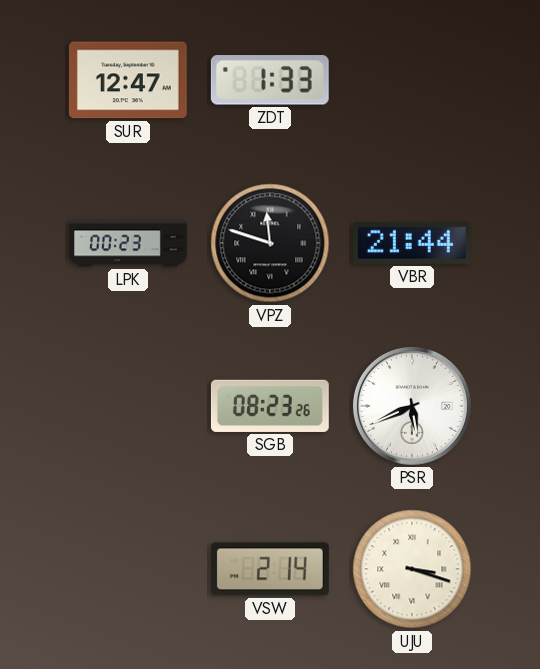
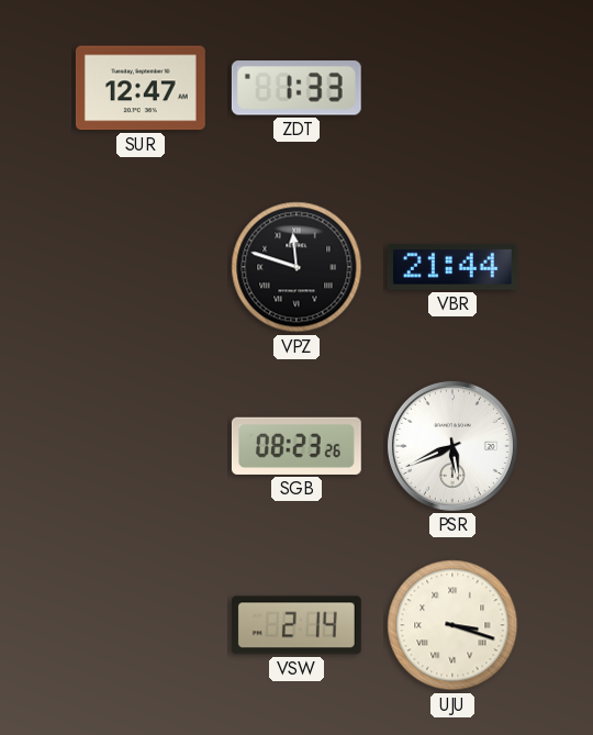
LPK: 00:23 -> none
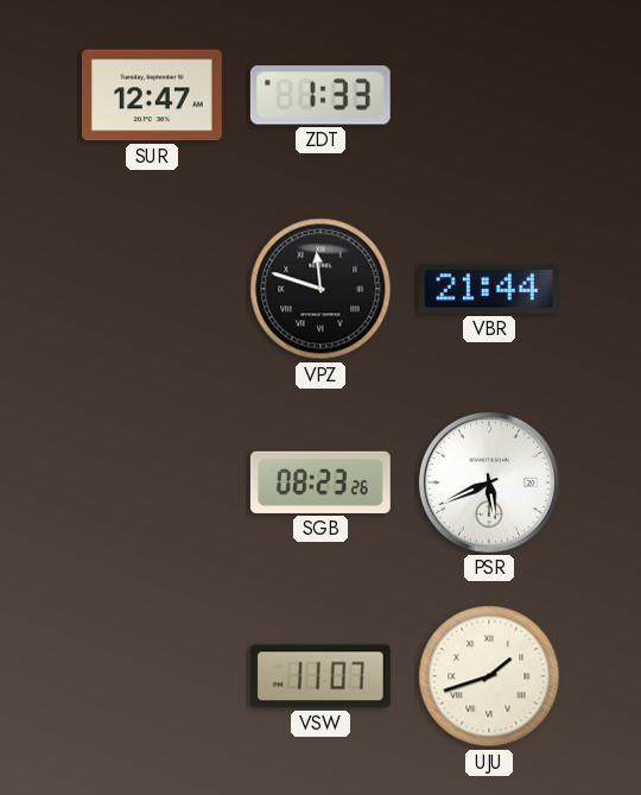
VSW: 2:14 -> 11:07
UJU: 3:18 -> 1:42
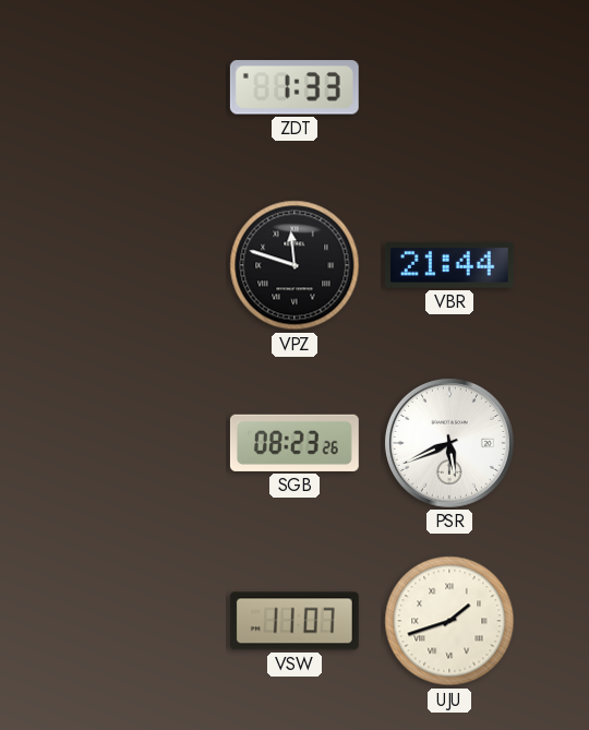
SUR: 12:47 -> none
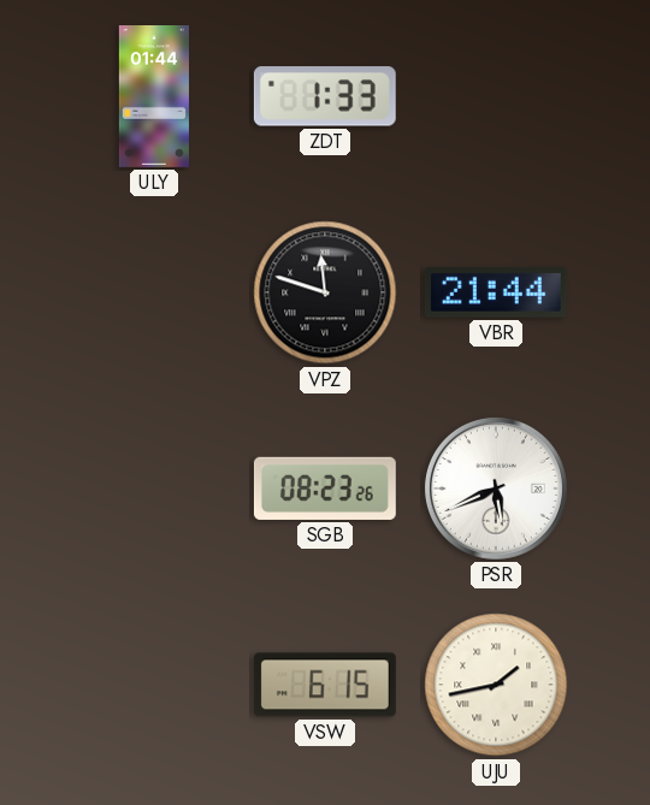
ULY: none -> 01:44
VSW: 11:07 -> 6:15
UJU: 1:42 -> 1:43
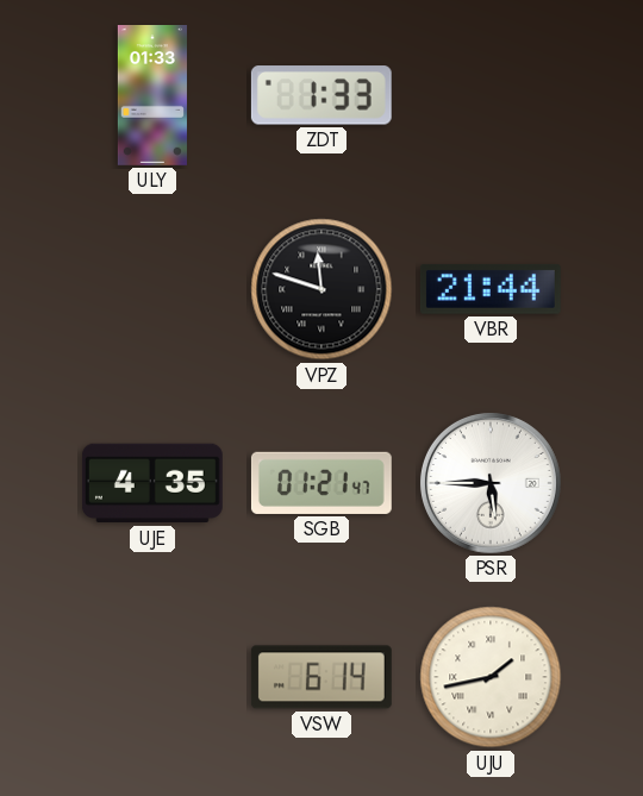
ULY: 01:44 -> 01:33
UJE: none -> 4:35
SGB: 08:23 -> 01:21
PSR: 5:41 -> 5:45
VSW: 6:15 -> 6:14
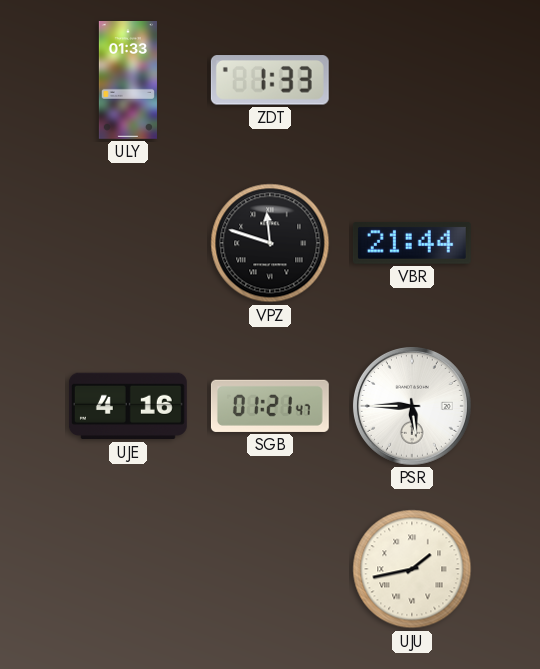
UJE: 4:35 -> 4:16
VSW: 6:14 -> none
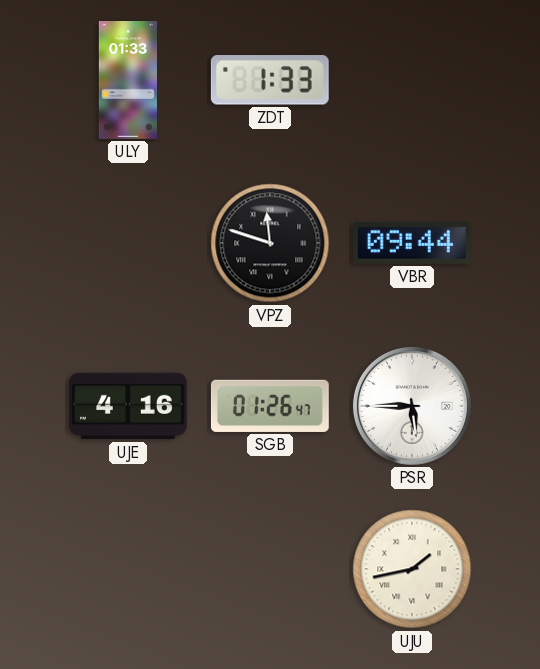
VBR: 21:44 -> 09:44
SGB: 01:21 -> 01:26
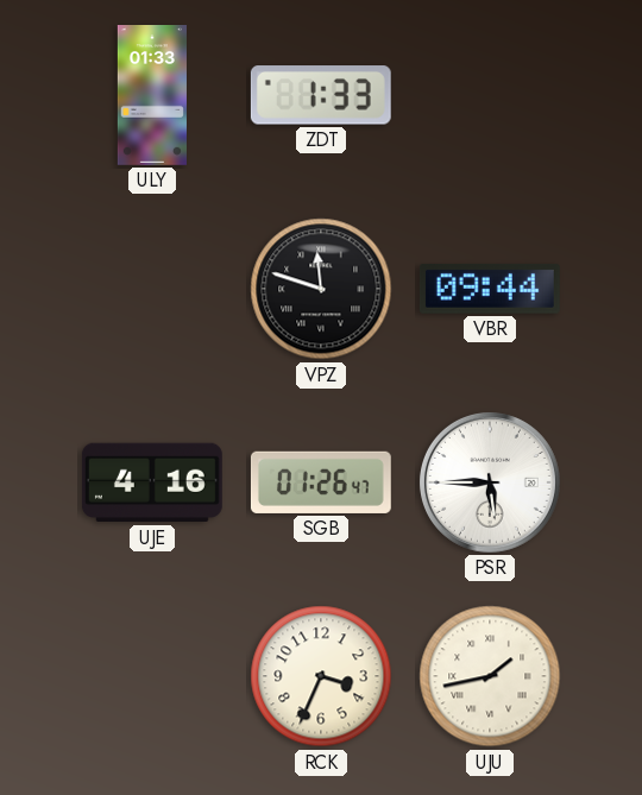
RCK: none -> 3:34
